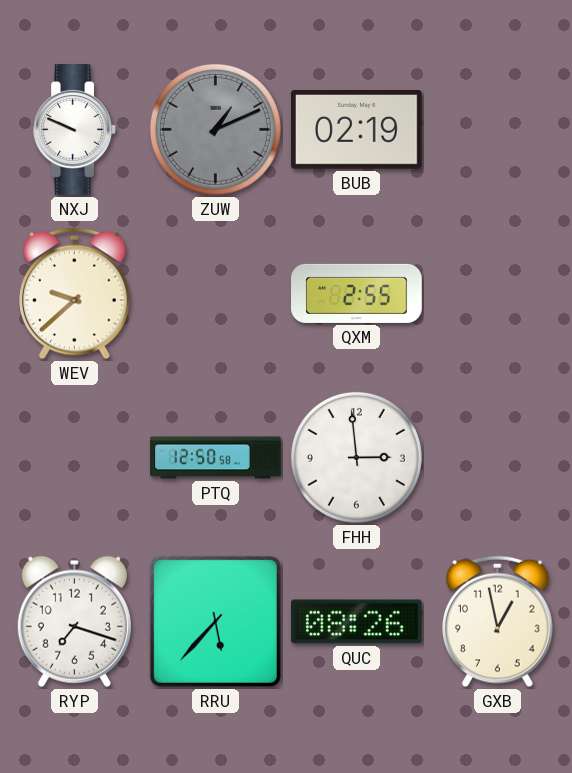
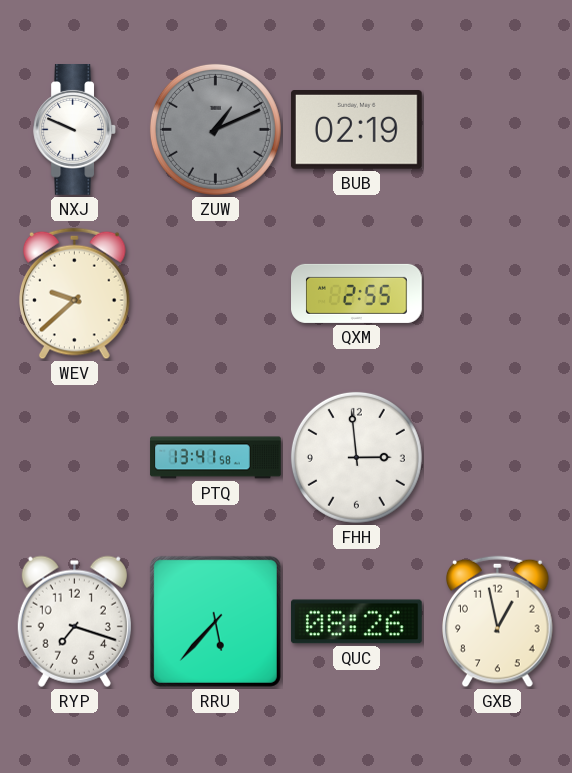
PTQ: 12:50 -> 13:41
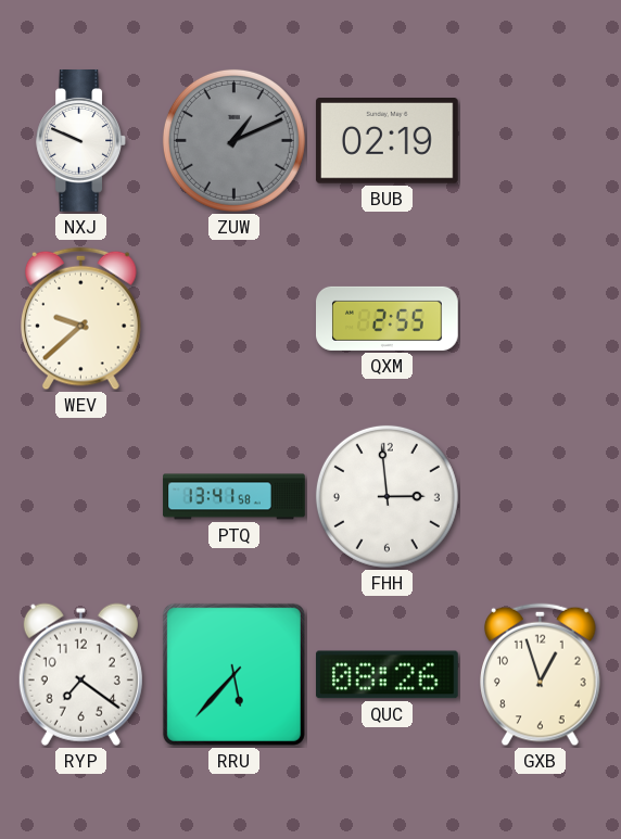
RYP: 7:18 -> 7:21
GXB: 12:58 -> 12:57
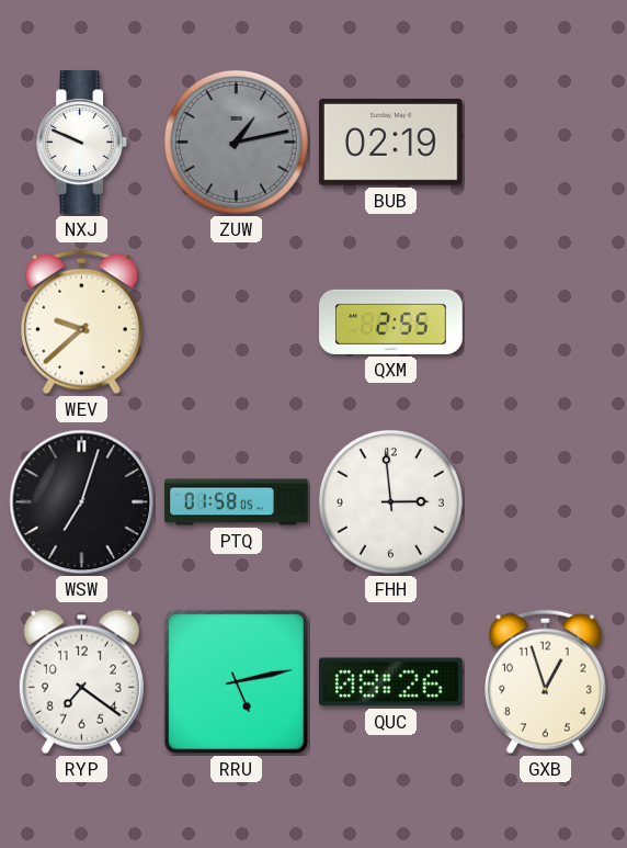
ZUW: 1:11 -> 1:13
WSW: none -> 7:03
PTQ: 13:41 -> 01:58
RRU: 5:37 -> 5:13
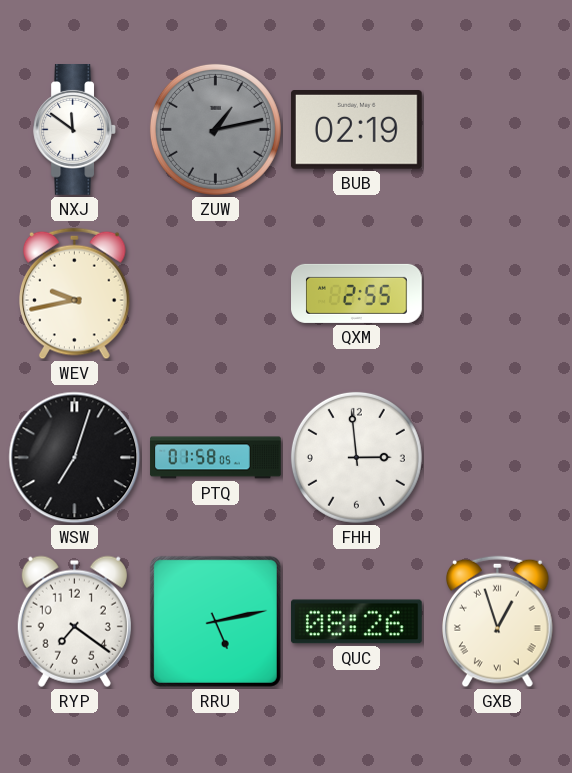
NXJ: 9:49 -> 11:51
WEV: 9:38 -> 9:43
GXB numerals: Arabic -> Roman
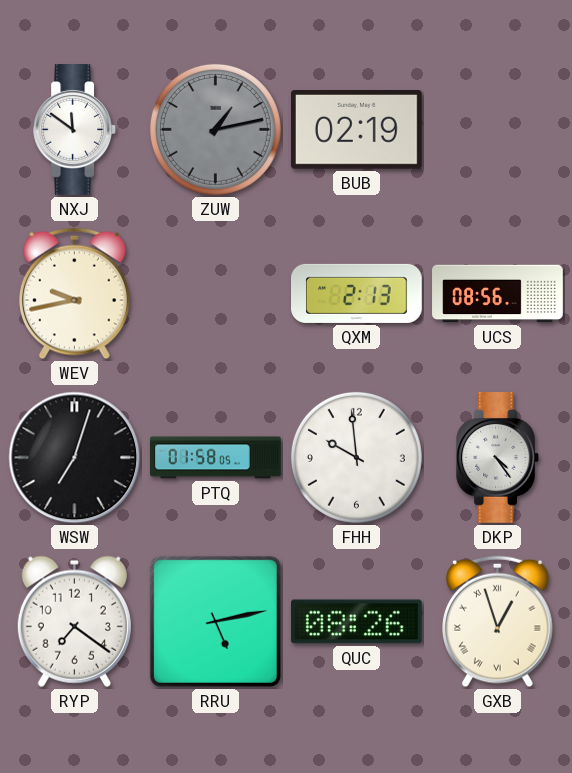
QXM: 2:55 -> 2:13
UCS: none -> 08:56
FHH: 2:59 -> 9:59
DKP: none -> 4:24
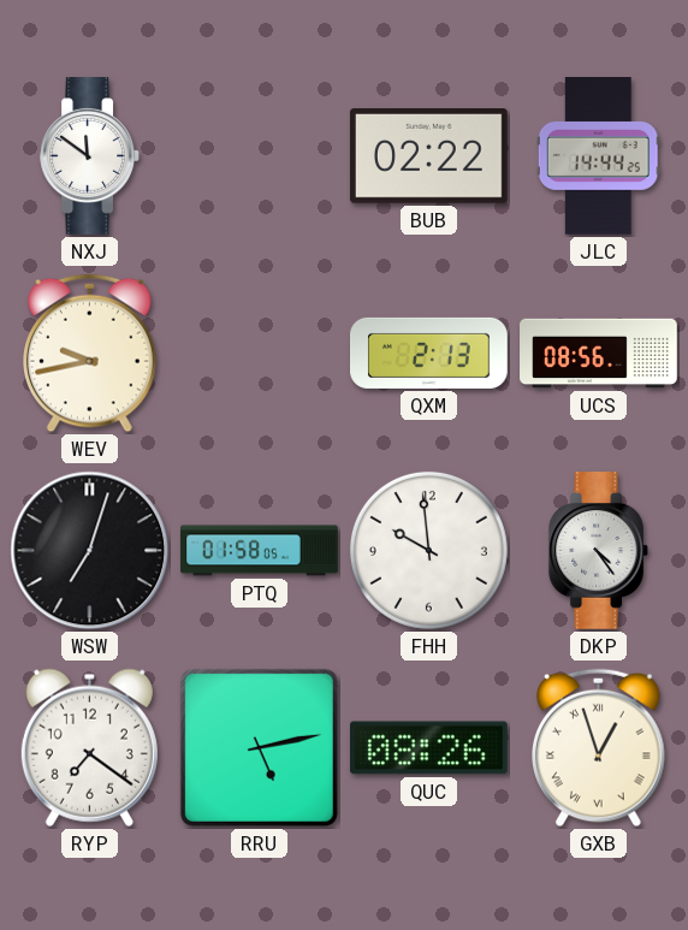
ZUW: 1:13 -> none
BUB: 02:19 -> 02:22
JLC: none -> 14:44
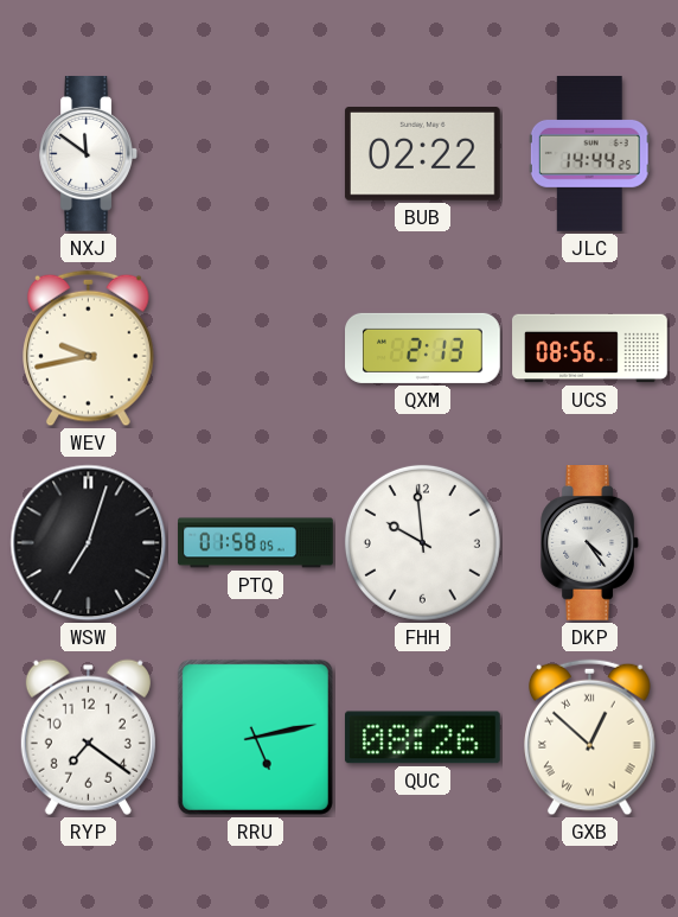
GXB: 12:57 -> 12:52
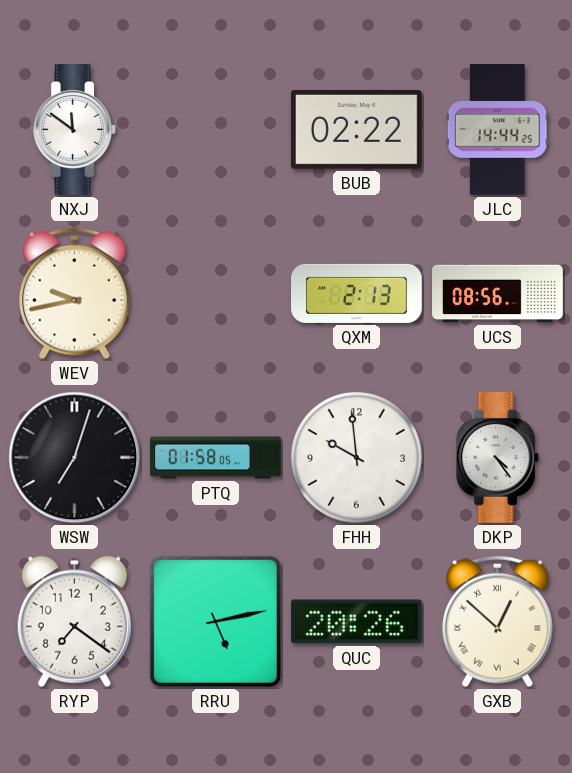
QUC: 08:26 -> 20:26
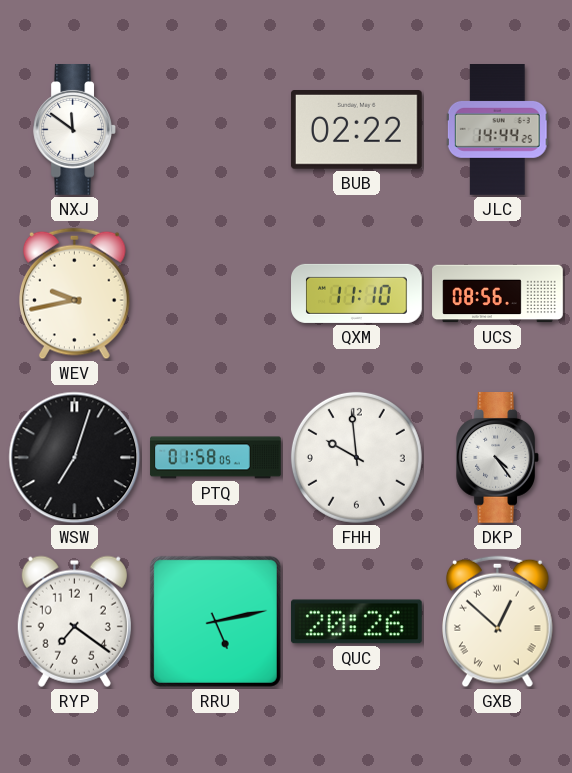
QXM: 2:13 -> 11:10
